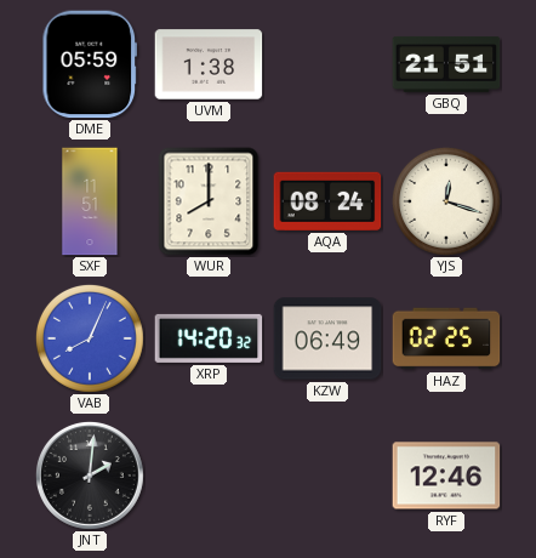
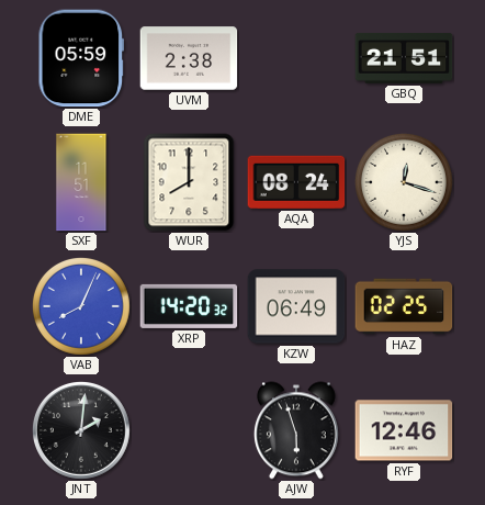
UVM: 1:38 -> 2:38
AJW: none -> 5:57
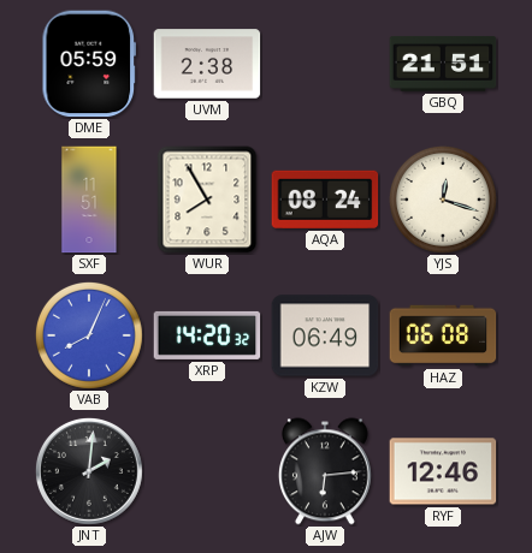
WUR: 8:00 -> 7:55
HAZ: 02:25 -> 06:08
AJW: 5:57 -> 6:14
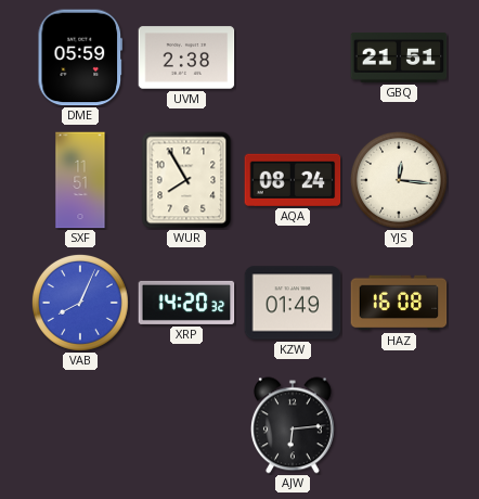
YJS: 12:18 -> 12:16
KZW: 06:49 -> 01:49
HAZ: 06:08 -> 16:08
JNT: 2:01 -> none
RYF: 12:46 -> none
